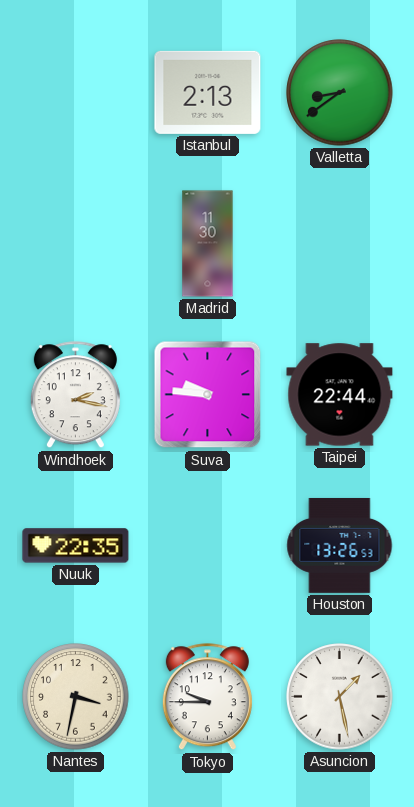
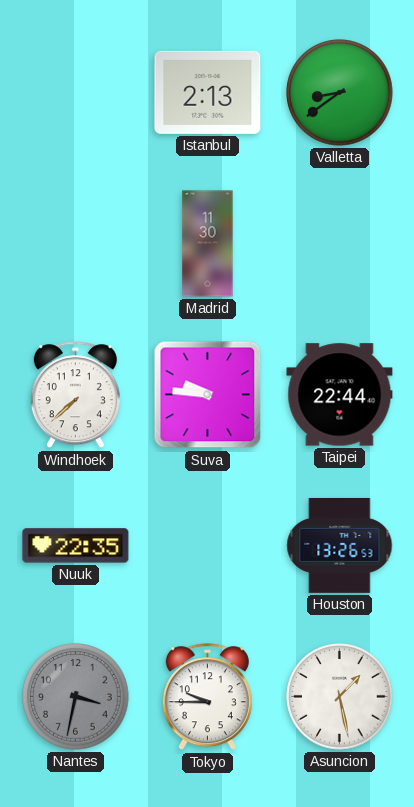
Windhoek: 2:17 -> 7:38
Nantes dial: cream -> grey
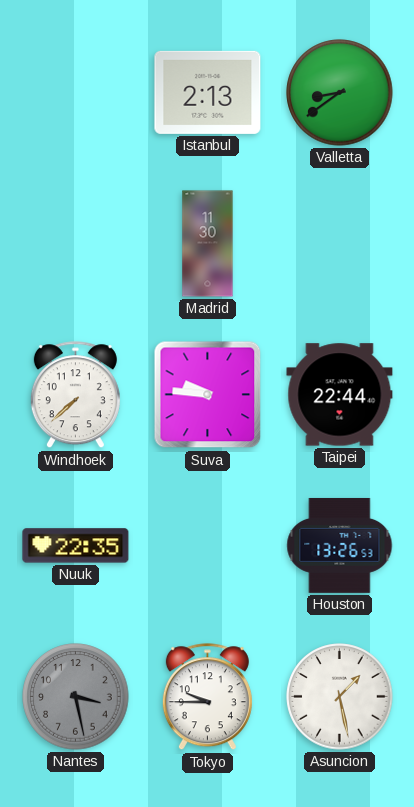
Nantes: 3:32 -> 3:28
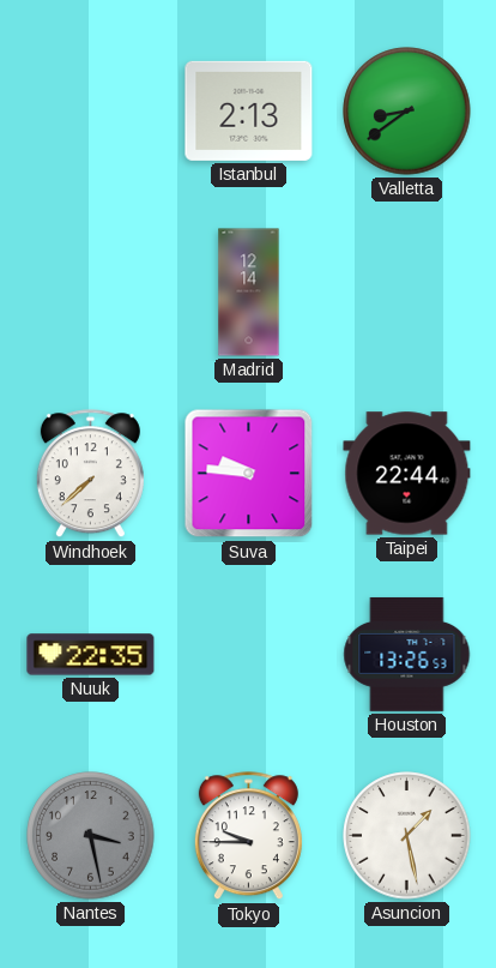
Madrid: 11:30 -> 12:14
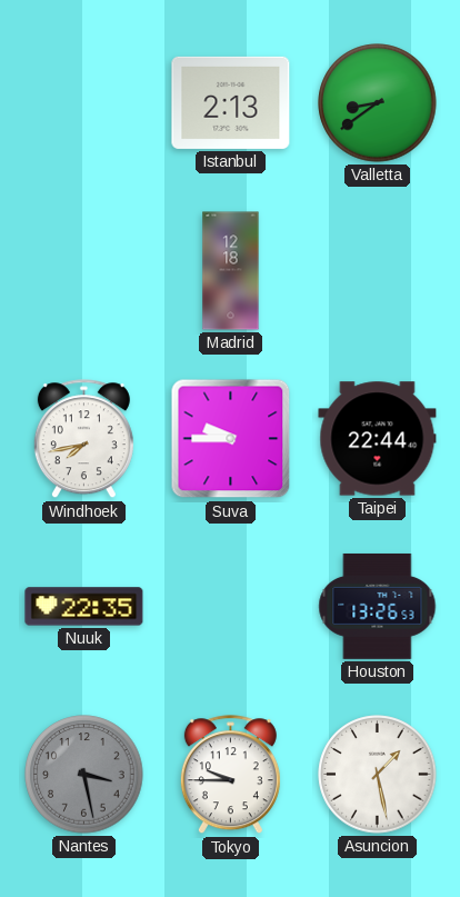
Madrid: 12:14 -> 12:18
Windhoek: 7:38 -> 7:43
Suva: 9:46 -> 9:45
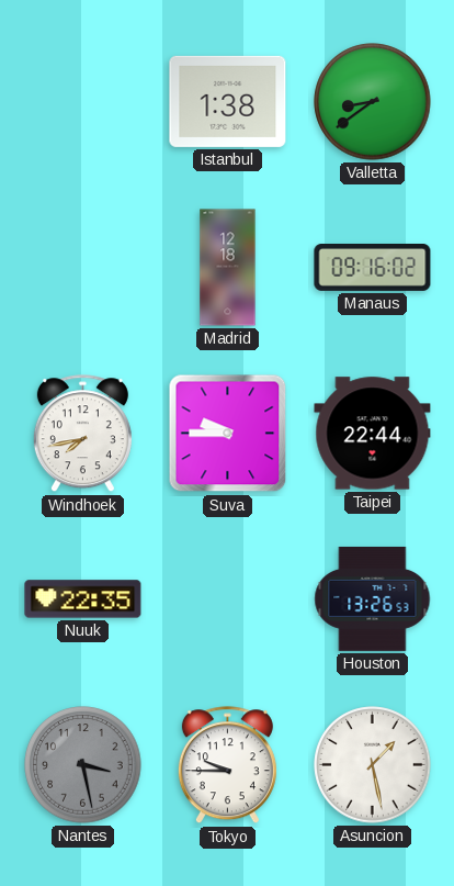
Istanbul: 2:13 -> 1:38
Manaus: none -> 09:16
